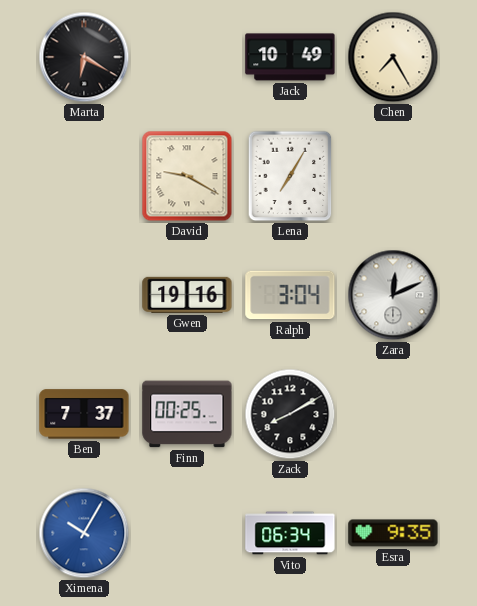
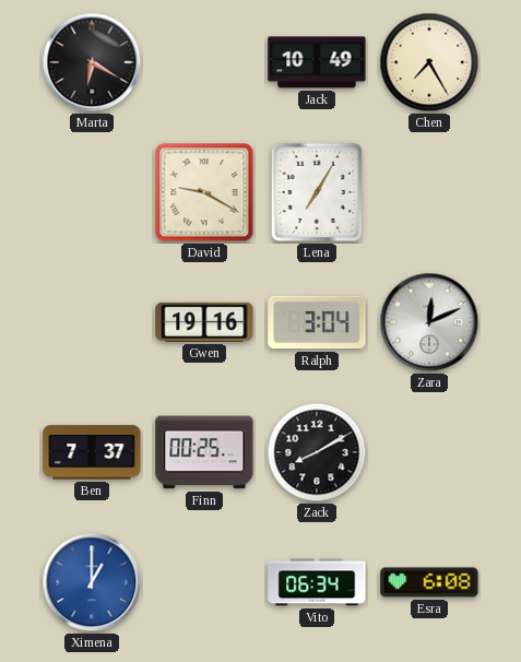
Ximena: 10:05 -> 1:00
Esra: 9:35 -> 6:08
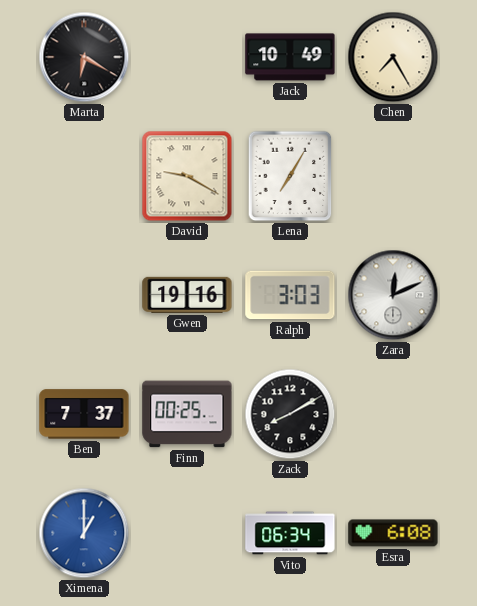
Ralph: 3:04 -> 3:03
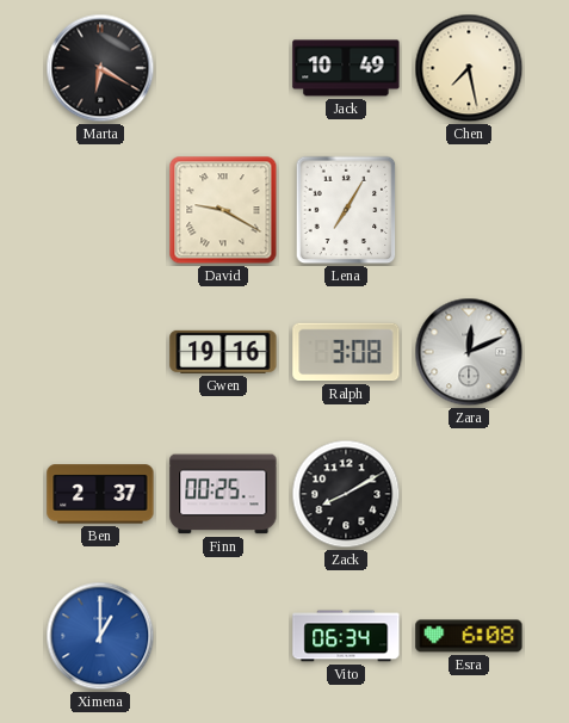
Chen: 7:25 -> 7:28
Ralph: 3:03 -> 3:08
Ben: 7:37 -> 2:37
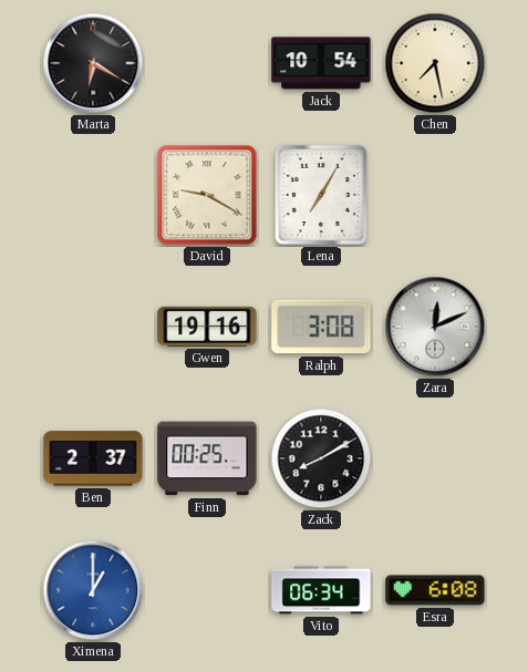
Jack: 10:49 -> 10:54
